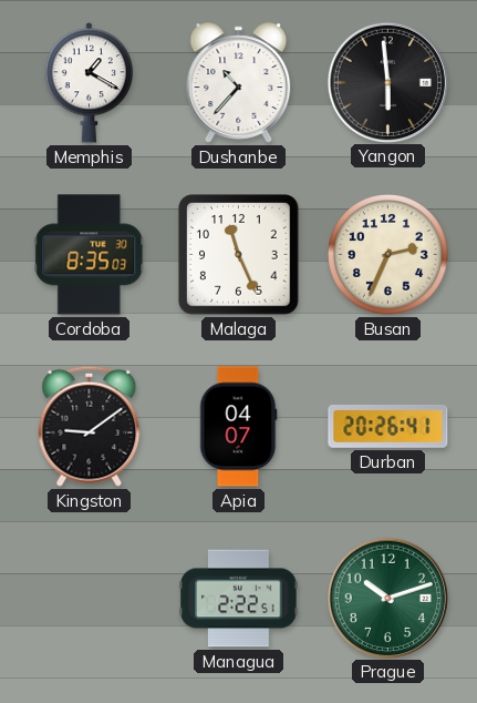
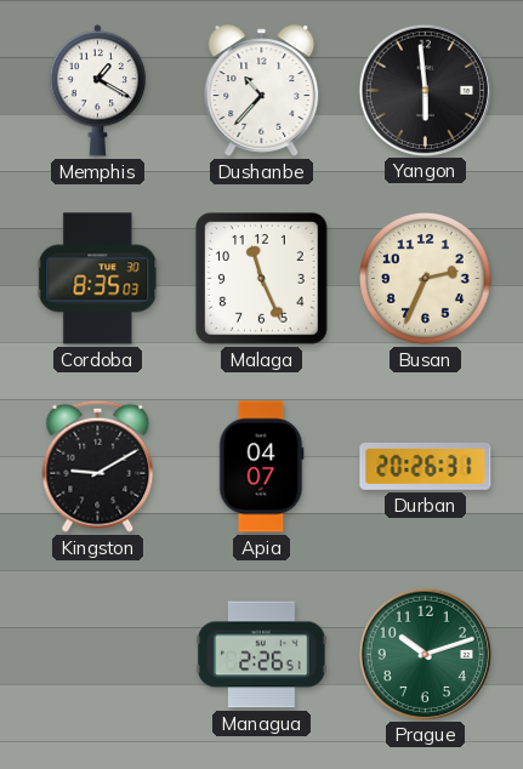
Kingston: 9:09 -> 9:10
Durban: 20:26:41 -> 20:26:31
Managua: 2:22 -> 2:26
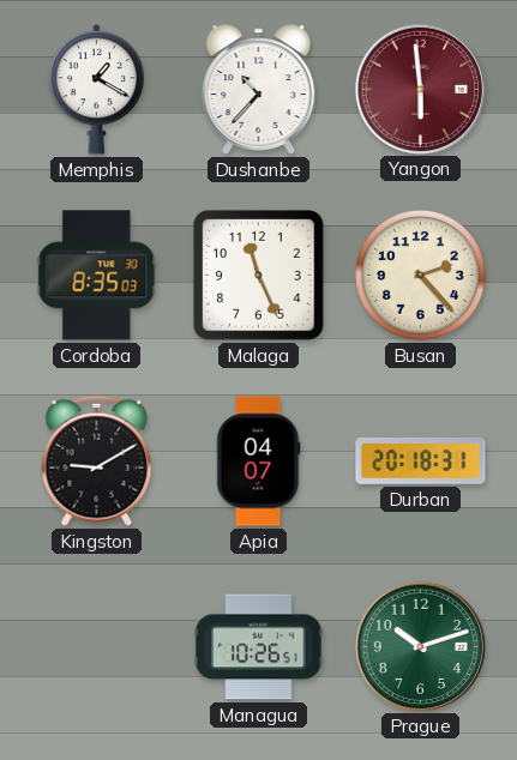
Yangon dial: black -> burgundy
Busan: 2:34 -> 2:23
Durban: 20:26 -> 20:18
Managua: 2:26 -> 10:26
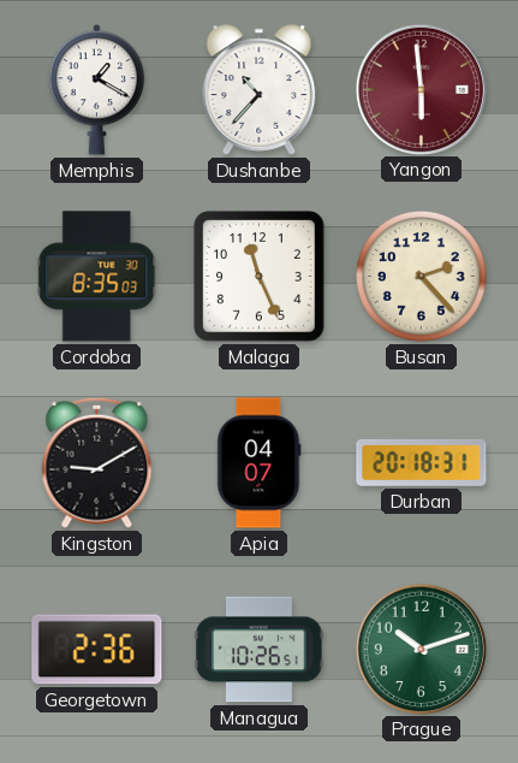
Georgetown: none -> 2:36
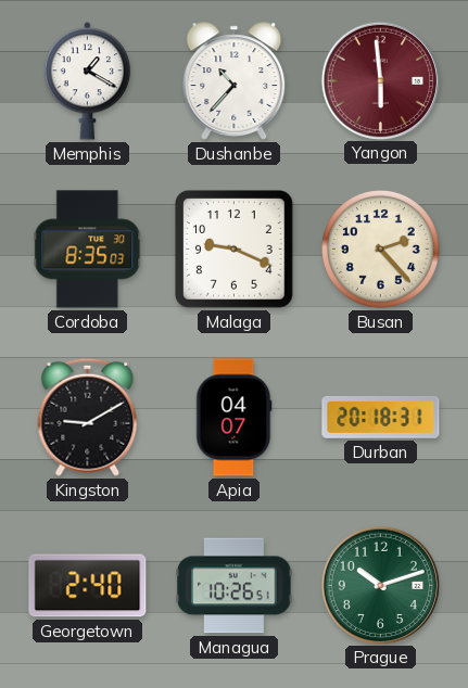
Malaga: 11:26 -> 9:19
Georgetown: 2:36 -> 2:40
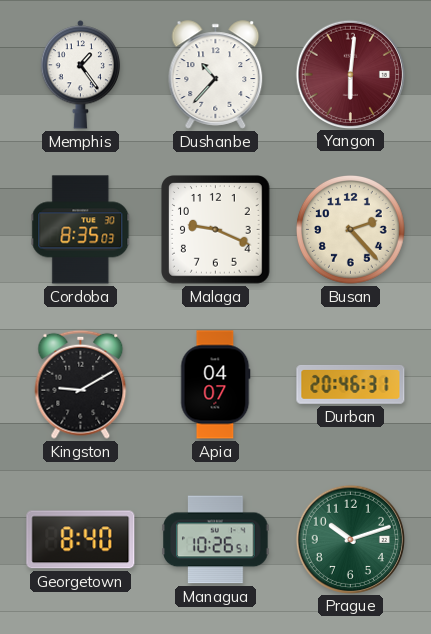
Memphis: 1:20 -> 1:24
Yangon: 5:59 -> 6:01
Durban: 20:18 -> 20:46
Georgetown: 2:40 -> 8:40
